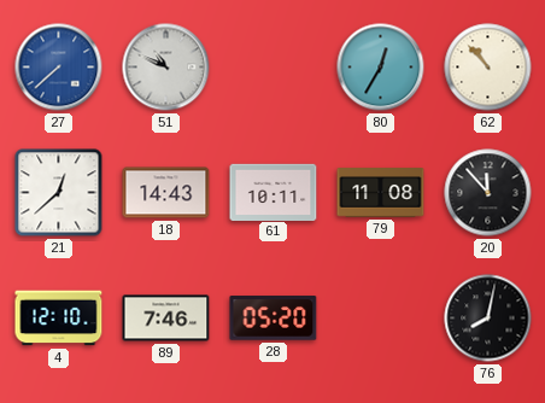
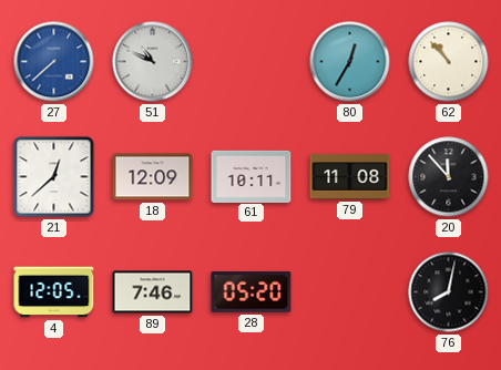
18: 14:43 -> 12:09
4: 12:10 -> 12:05
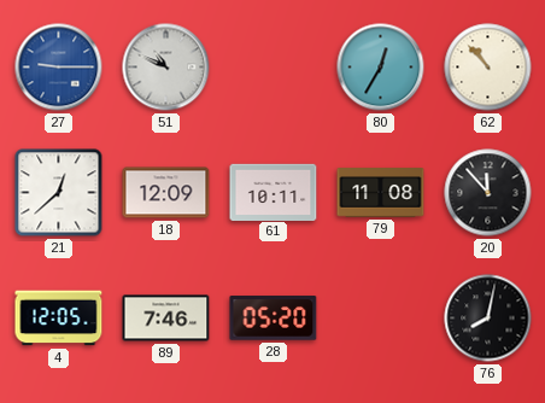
27: 7:38 -> 9:15
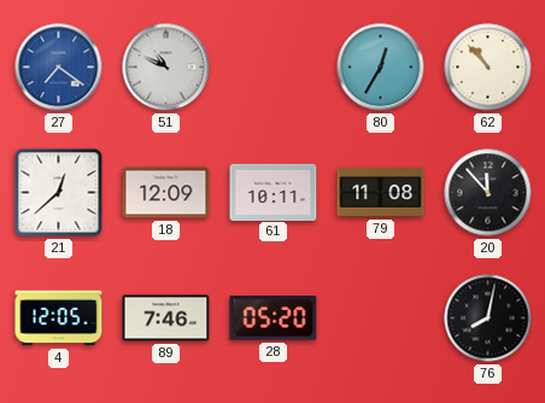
27: 9:15 -> 7:21
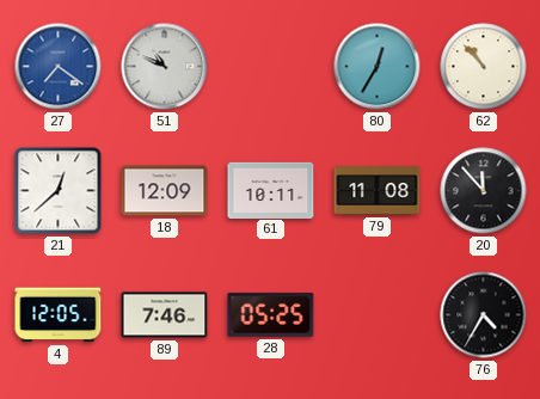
28: 05:20 -> 05:25
76: 8:02 -> 4:35
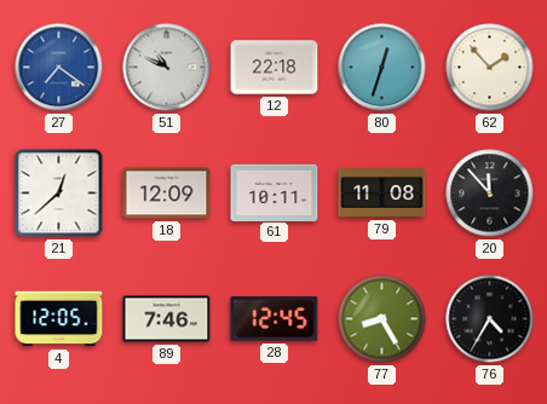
12: none -> 22:18
80: 12:35 -> 12:33
62: 10:53 -> 1:53
28: 05:25 -> 12:45
77: none -> 8:25
